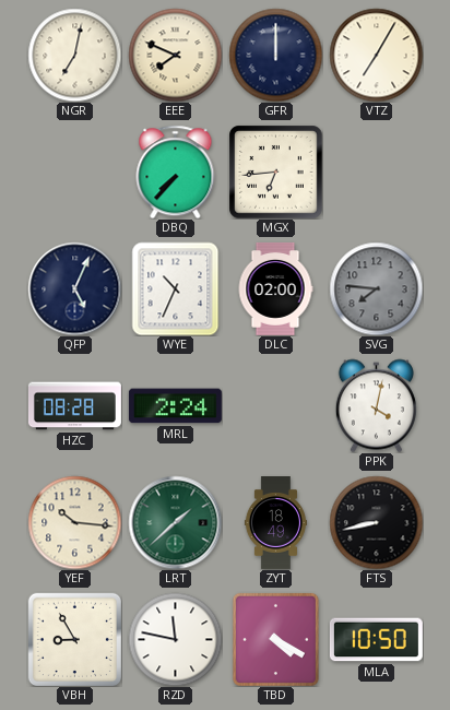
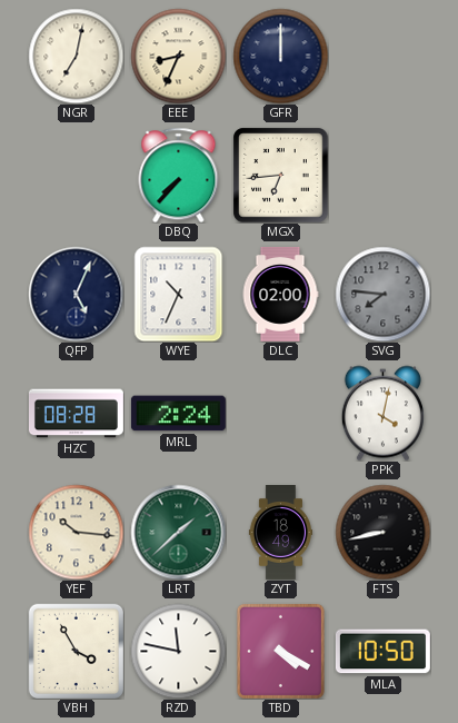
EEE: 7:49 -> 8:34
VTZ: 7:05 -> none
VBH: 8:55 -> 3:55
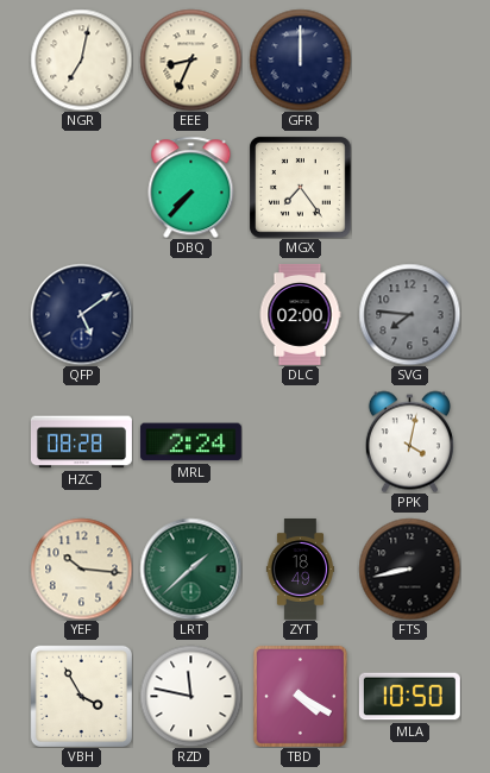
MGX: 6:44 -> 7:24
QFP: 5:04 -> 5:09
WYE: 10:34 -> none
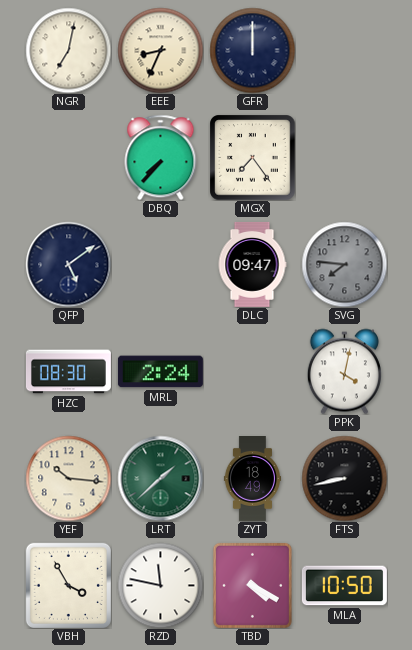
DLC: 02:00 -> 09:47
HZC: 08:28 -> 08:30
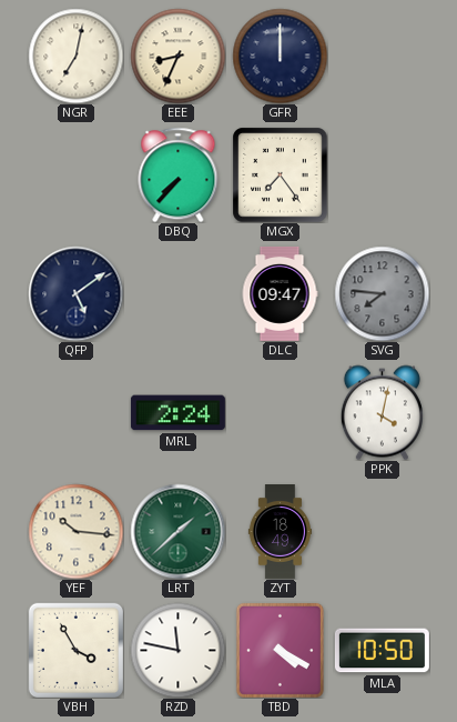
HZC: 08:30 -> none
FTS: 8:43 -> none
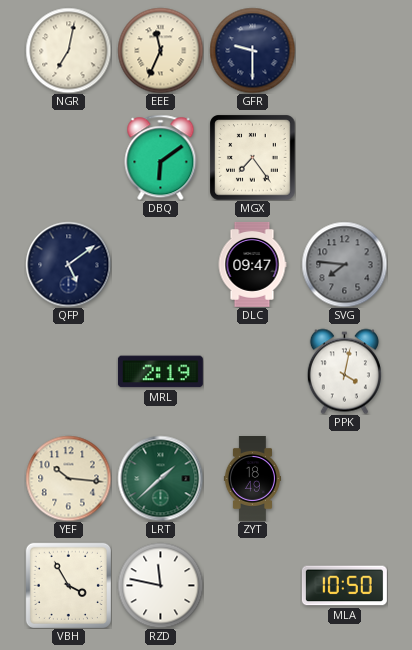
EEE: 8:34 -> 11:34
GFR: 12:00 -> 9:30
DBQ: 7:37 -> 6:09
MRL: 2:24 -> 2:19
TBD: 4:20 -> none
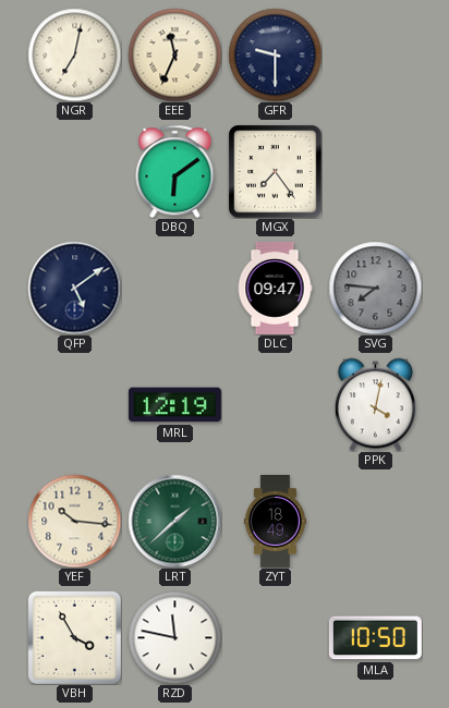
MRL: 2:19 -> 12:19
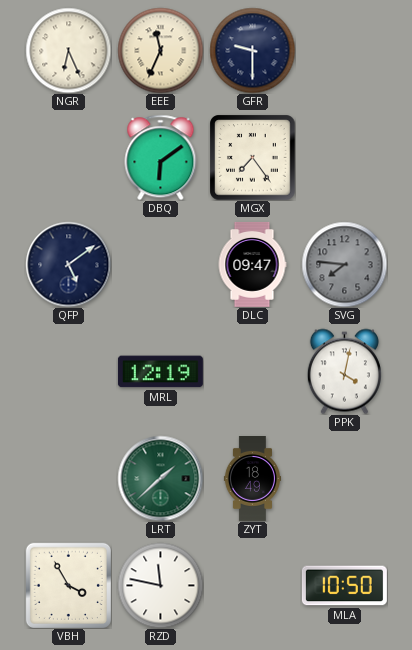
NGR: 7:02 -> 6:26
YEF: 10:16 -> none
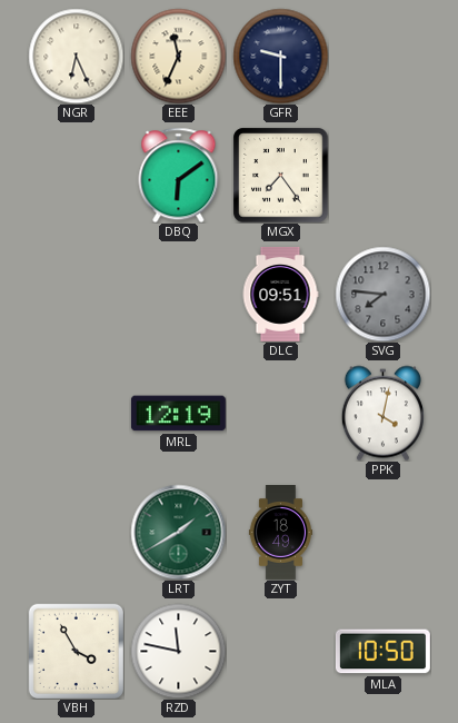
QFP: 5:09 -> none
DLC: 09:47 -> 09:51
LRT: 1:38 -> 1:40
